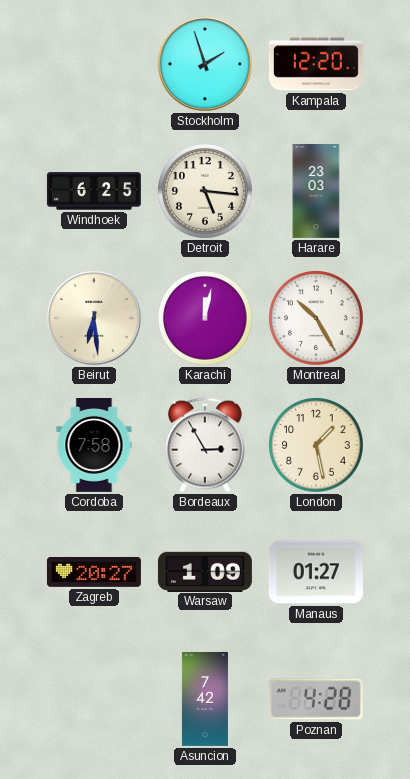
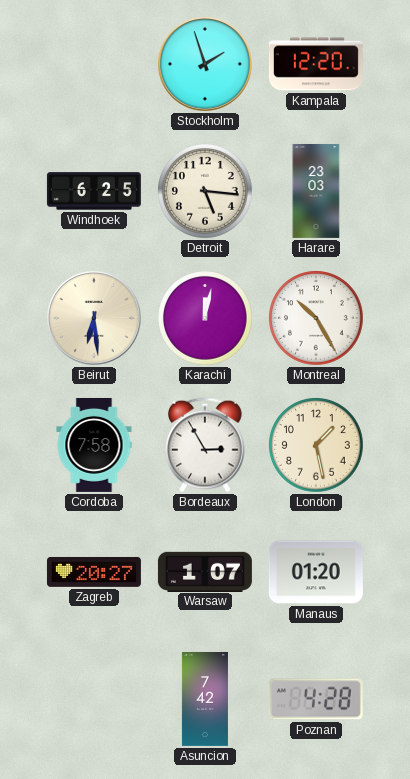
Warsaw: 1:09 -> 1:07
Manaus: 01:27 -> 01:20
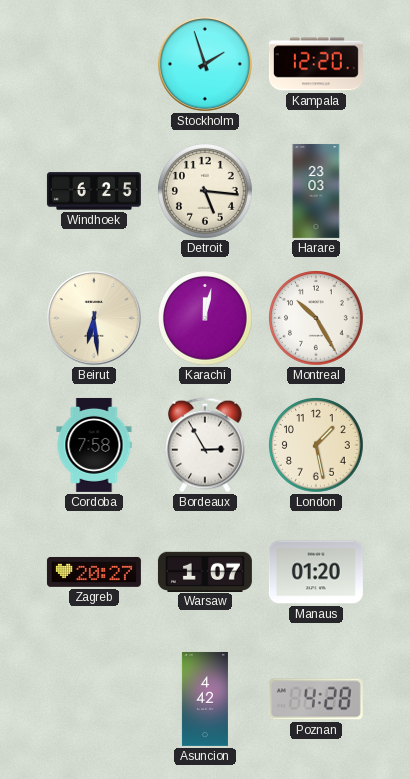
Asuncion: 7:42 -> 4:42
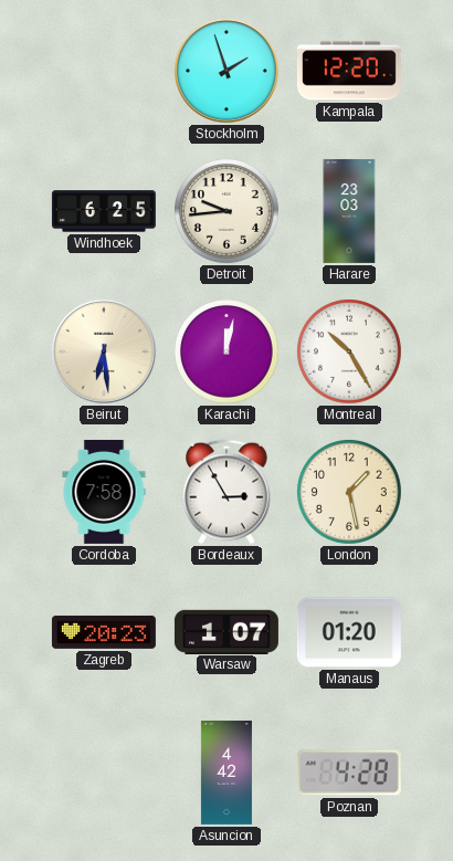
Detroit: 5:16 -> 9:44
Zagreb: 20:27 -> 20:23
